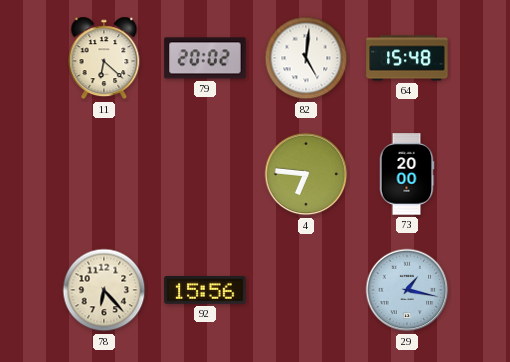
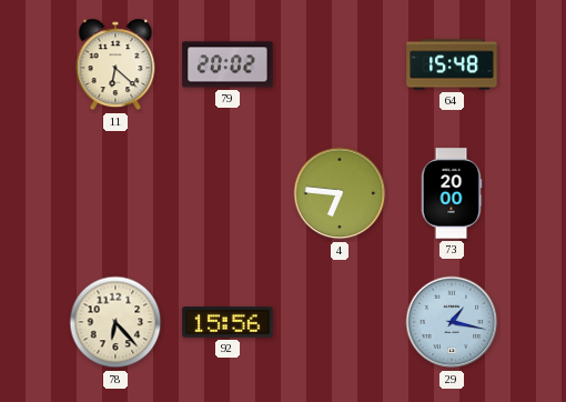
82: 5:01 -> none
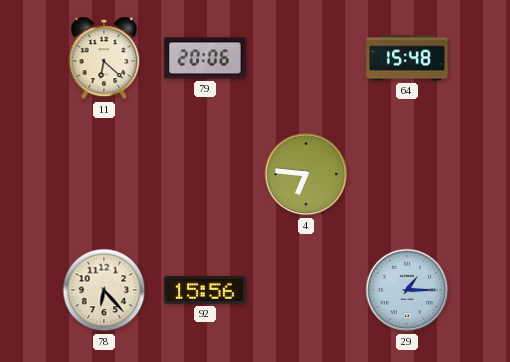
79: 20:02 -> 20:06
73: 20:00 -> none
29: 1:17 -> 1:15
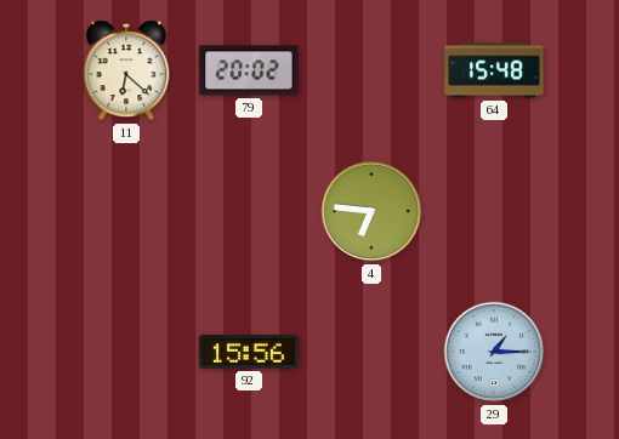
79: 20:06 -> 20:02
78: 6:23 -> none
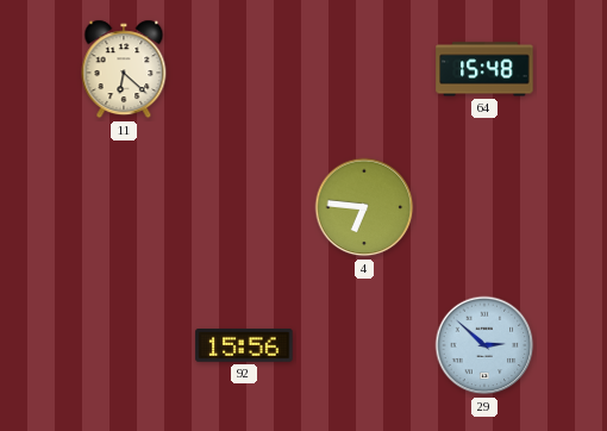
79: 20:02 -> none
29: 1:15 -> 2:52
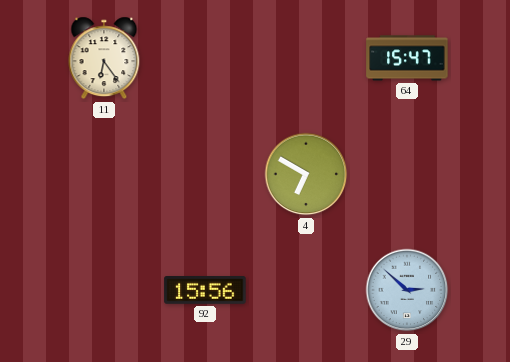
11: 6:22 -> 6:24
64: 15:48 -> 15:47
4: 6:46 -> 6:50
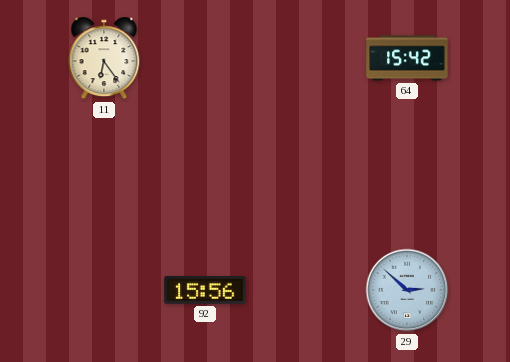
64: 15:47 -> 15:42
4: 6:50 -> none
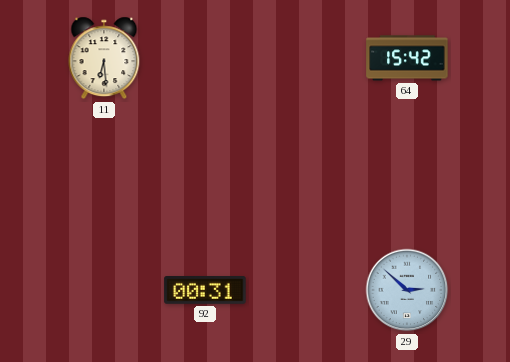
11: 6:24 -> 6:29
92: 15:56 -> 00:31
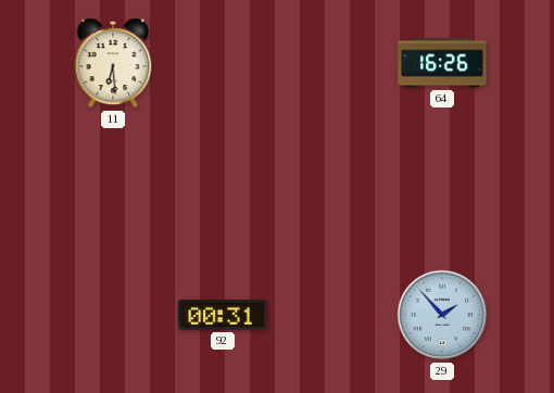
64: 15:42 -> 16:26
29: 2:52 -> 1:53
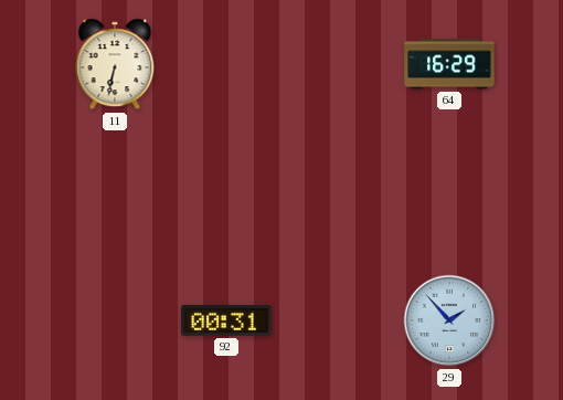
11: 6:29 -> 6:32
64: 16:26 -> 16:29
